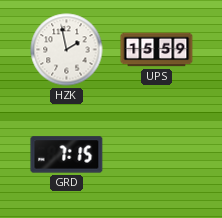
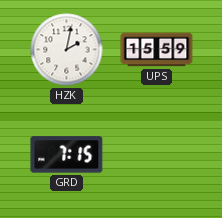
HZK: 1:58 -> 2:02
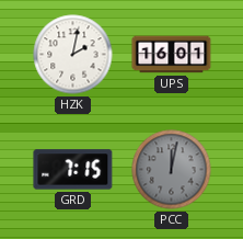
UPS: 15:59 -> 16:01
PCC: none -> 12:02
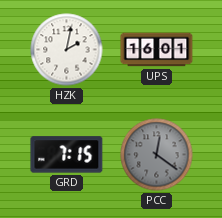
PCC: 12:02 -> 12:21
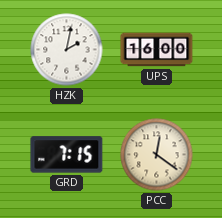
UPS: 16:01 -> 16:00
PCC dial: grey -> cream
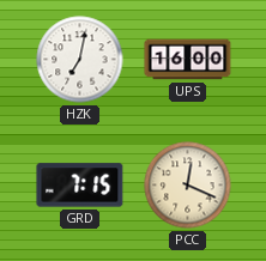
HZK: 2:02 -> 7:02
PCC: 12:21 -> 12:19
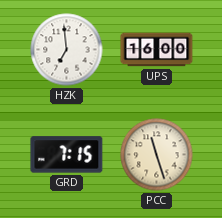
HZK: 7:02 -> 6:59
PCC: 12:19 -> 11:27
